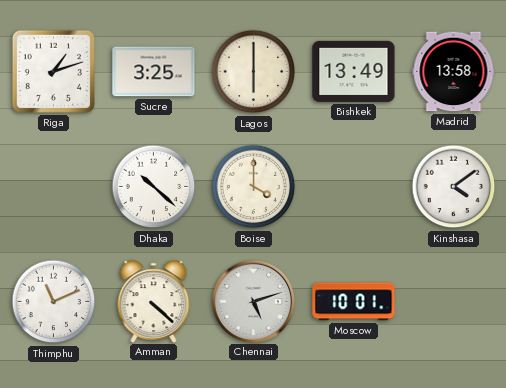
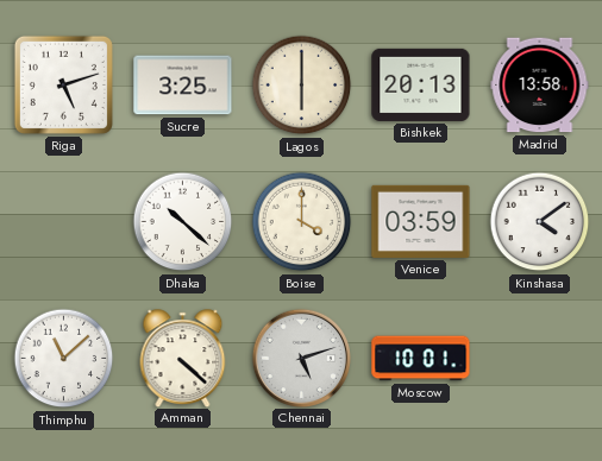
Riga: 1:12 -> 5:12
Bishkek: 13:49 -> 20:13
Venice: none -> 03:59
Thimphu: 11:11 -> 11:08
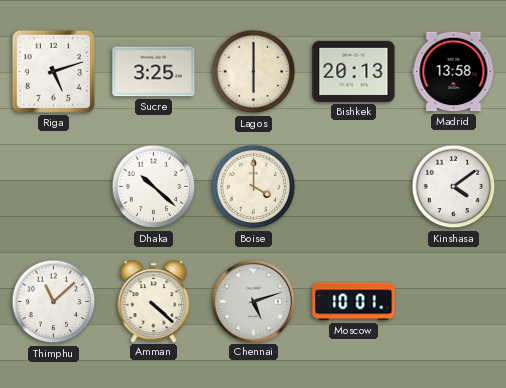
Venice: 03:59 -> none
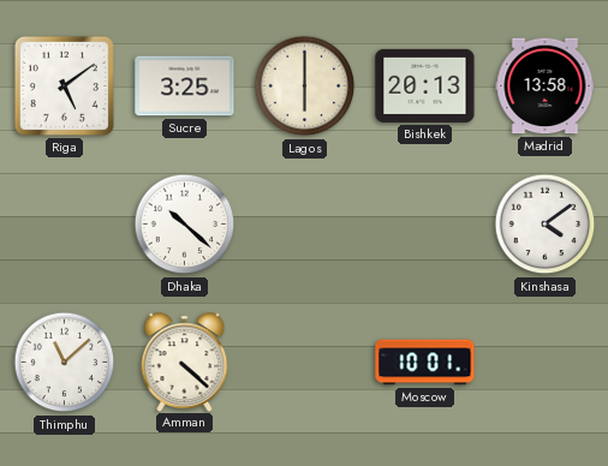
Riga: 5:12 -> 5:09
Boise: 4:00 -> none
Chennai: 5:12 -> none
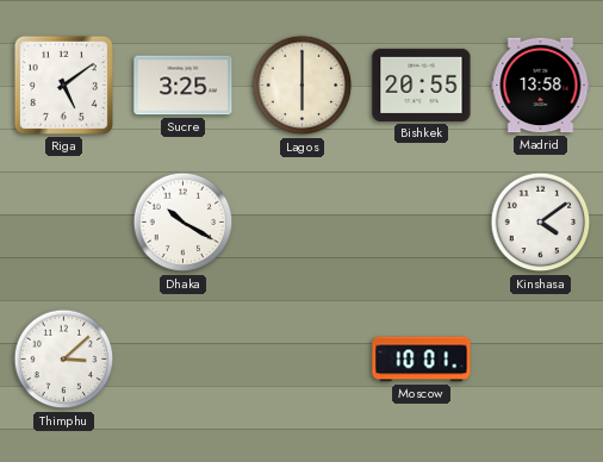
Bishkek: 20:13 -> 20:55
Dhaka: 10:22 -> 10:20
Thimphu: 11:08 -> 3:08
Amman: 4:22 -> none
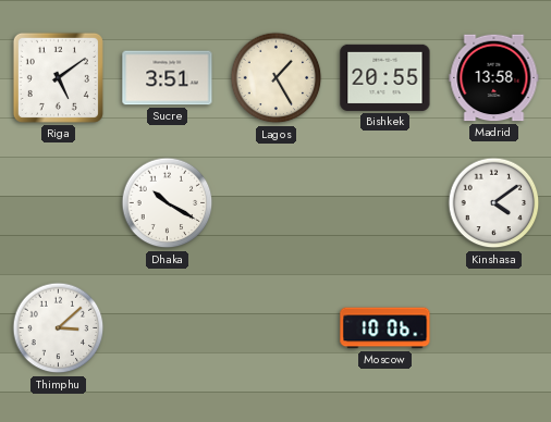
Sucre: 3:25 -> 3:51
Lagos: 6:00 -> 1:25
Moscow: 10:01 -> 10:06
